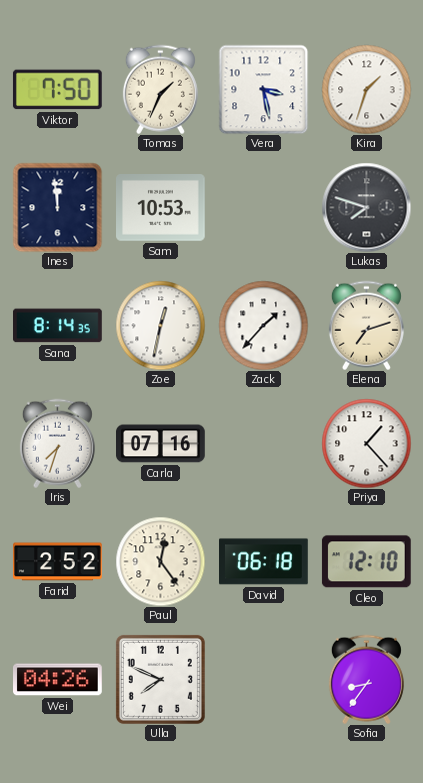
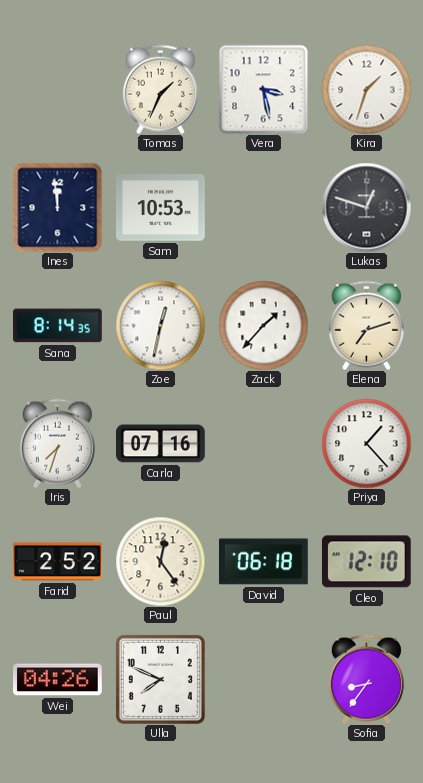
Viktor: 7:50 -> none
Lukas: 7:48 -> 12:48
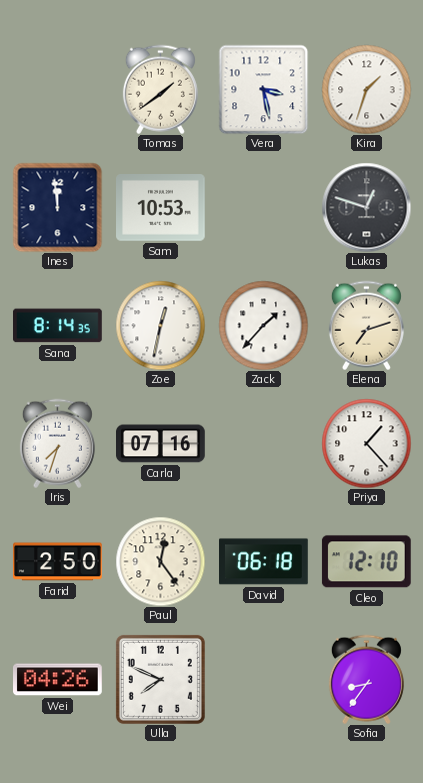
Tomas: 1:34 -> 1:39
Farid: 2:52 -> 2:50
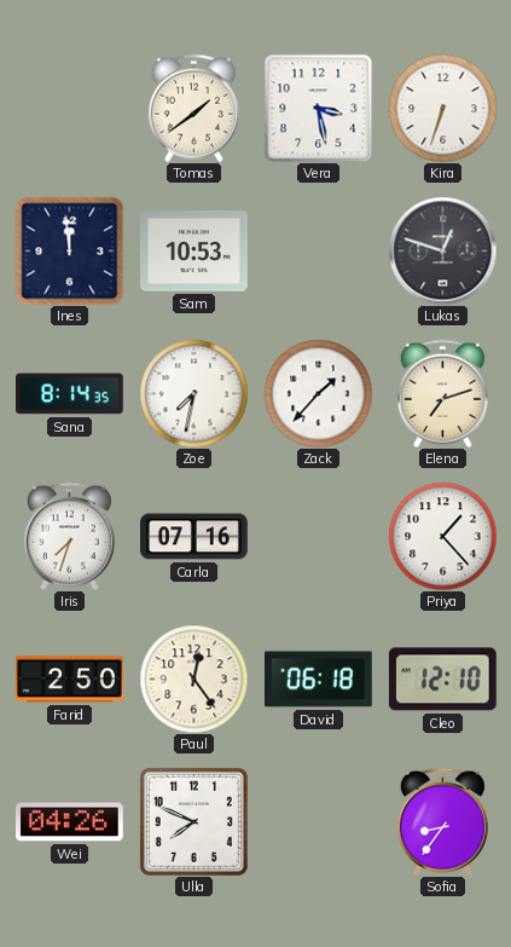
Kira: 1:33 -> 6:33
Zoe: 12:32 -> 7:32
